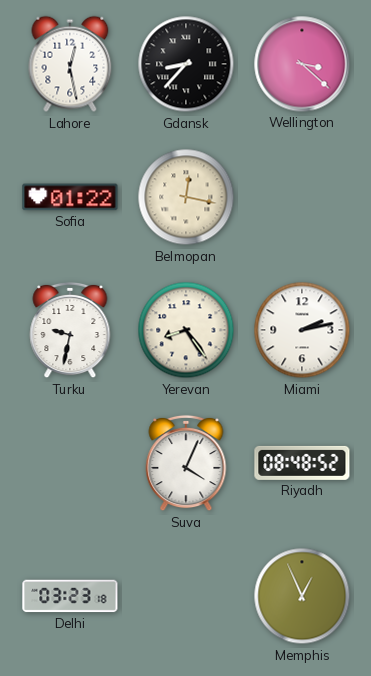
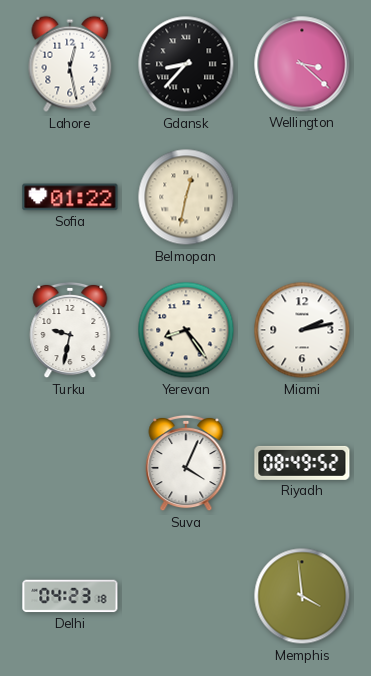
Belmopan: 12:17 -> 12:32
Riyadh: 08:48 -> 08:49
Delhi: 03:23 -> 04:23
Memphis: 12:56 -> 3:59
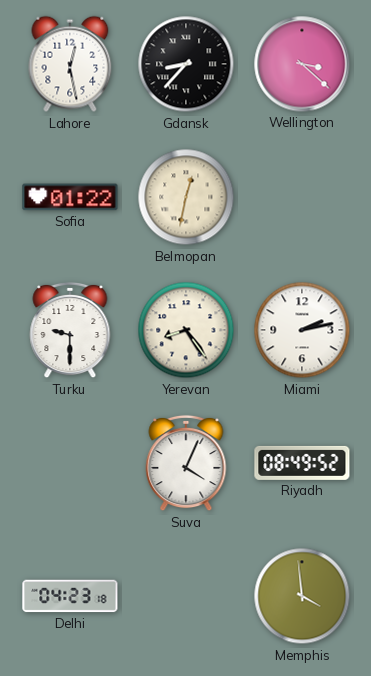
Turku: 9:32 -> 9:30
